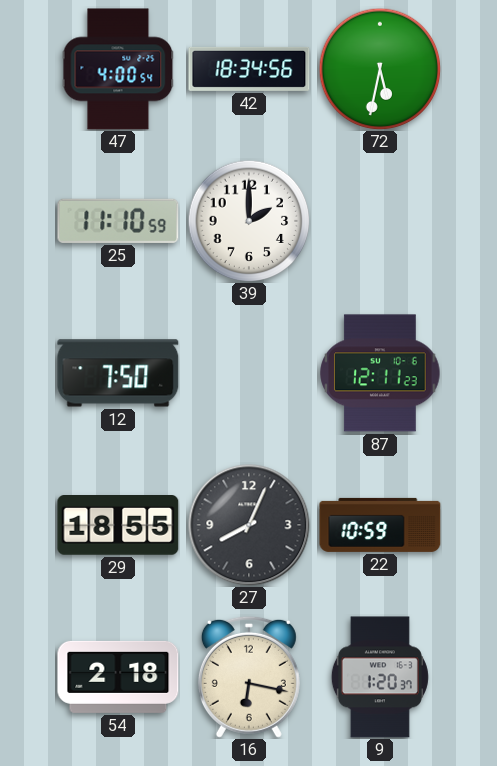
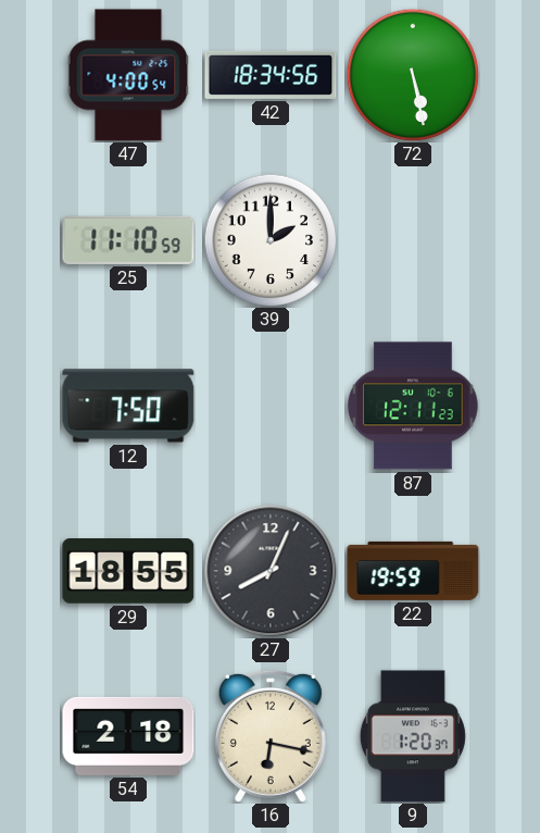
72: 5:32 -> 5:28
22: 10:59 -> 19:59
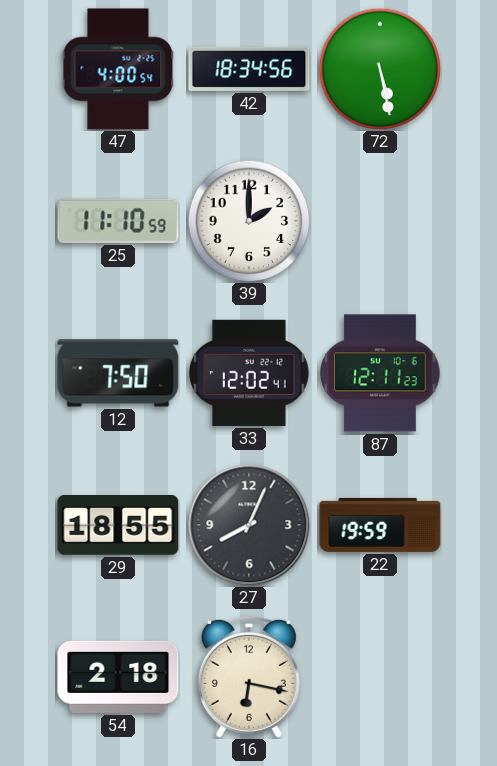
33: none -> 12:02
9: 1:20 -> none
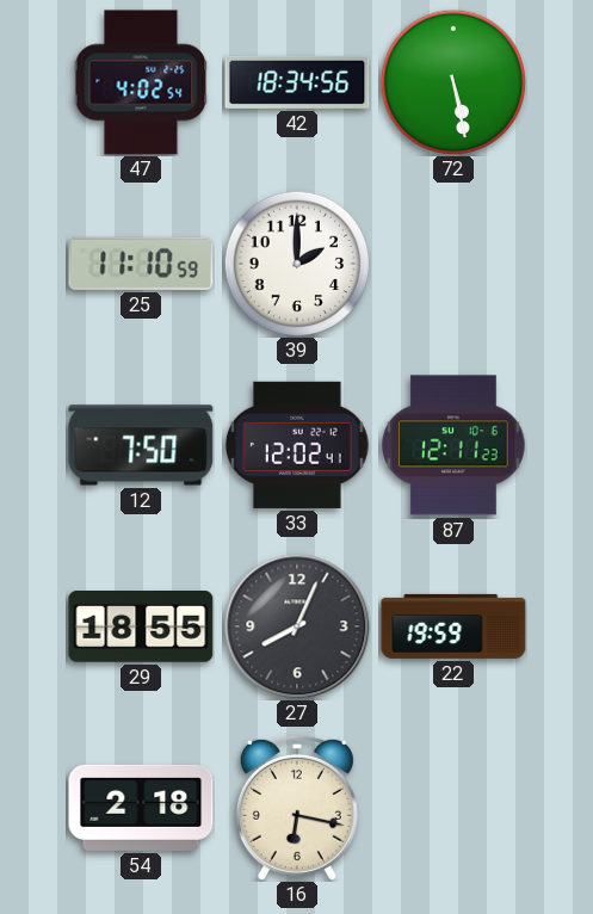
47: 4:00 -> 4:02
